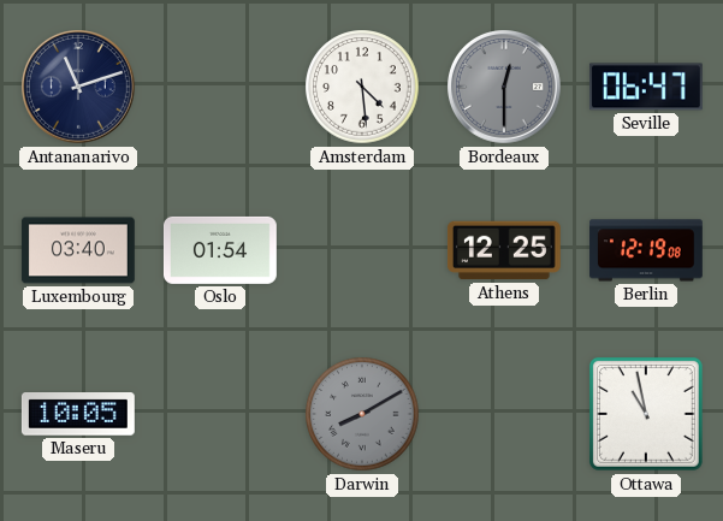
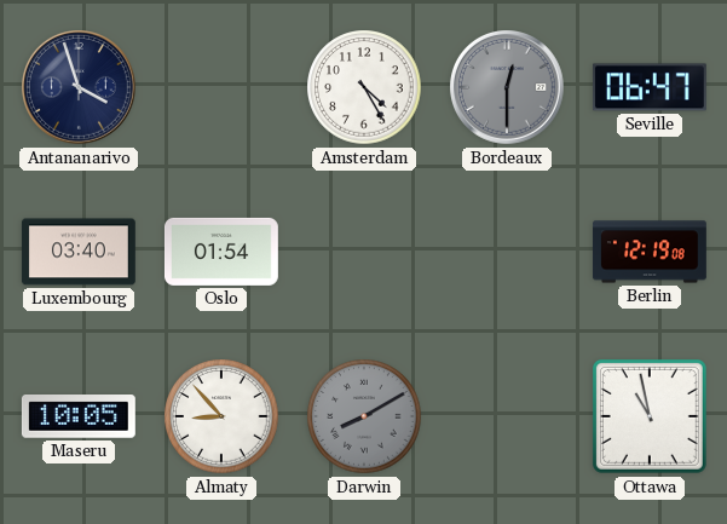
Antananarivo: 11:12 -> 3:57
Amsterdam: 4:29 -> 4:25
Athens: 12:25 -> none
Almaty: none -> 8:53
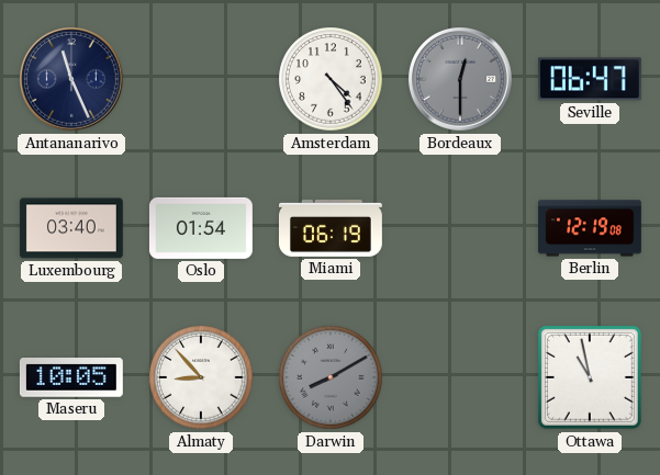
Antananarivo: 3:57 -> 11:26
Amsterdam: 4:25 -> 4:24
Miami: none -> 06:19
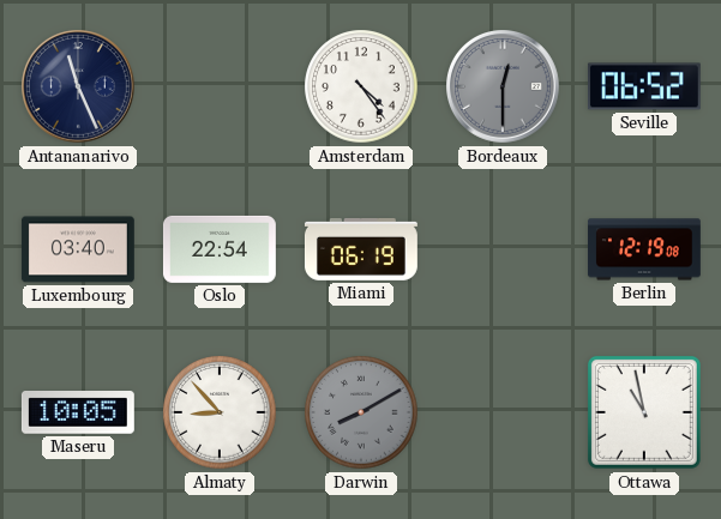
Seville: 06:47 -> 06:52
Oslo: 01:54 -> 22:54
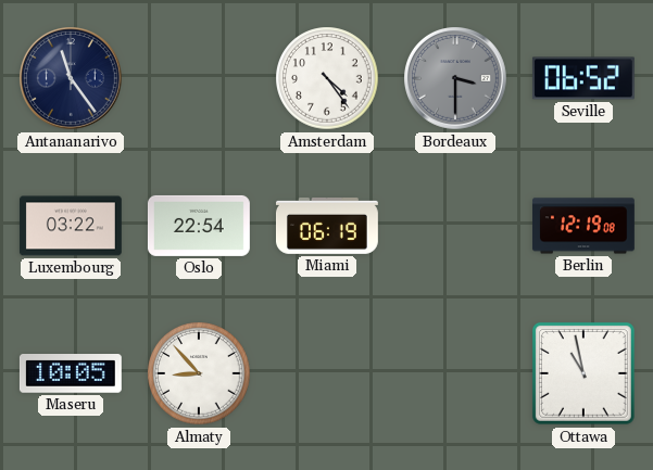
Antananarivo: 11:26 -> 11:24
Bordeaux: 12:30 -> 3:30
Luxembourg: 03:40 -> 03:22
Darwin: 8:10 -> none
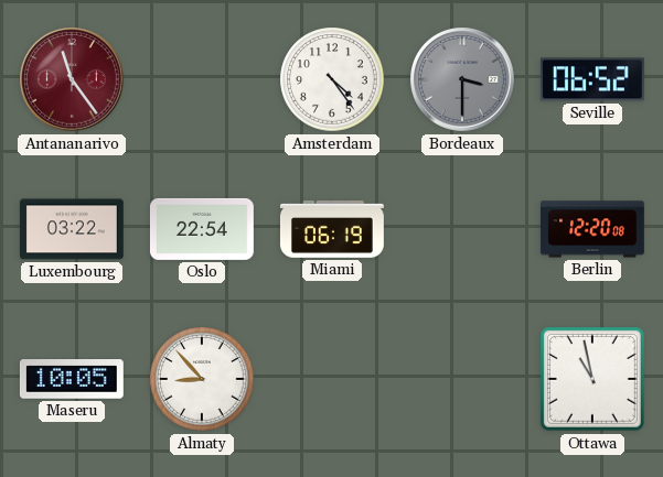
Antananarivo dial: navy -> burgundy
Berlin: 12:19 -> 12:20
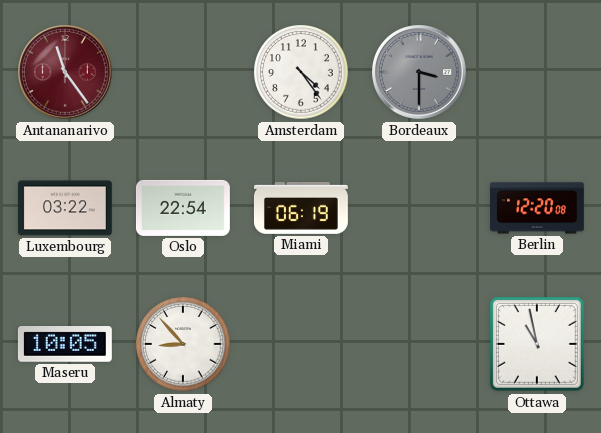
Seville: 06:52 -> none
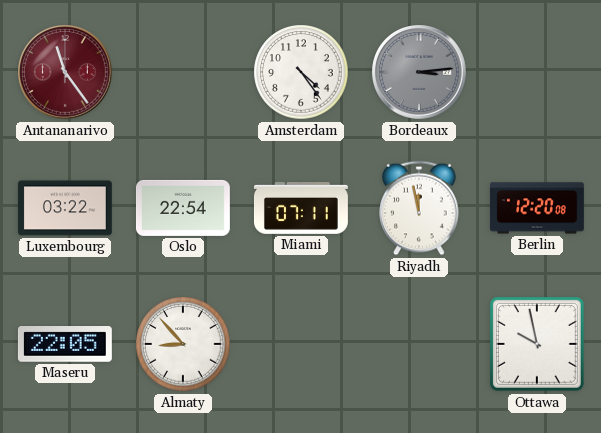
Bordeaux: 3:30 -> 3:14
Miami: 06:19 -> 07:11
Riyadh: none -> 11:58
Maseru: 10:05 -> 22:05
Ottawa: 10:58 -> 9:58
